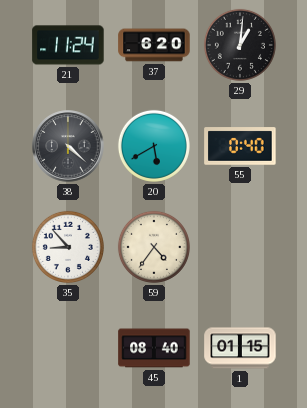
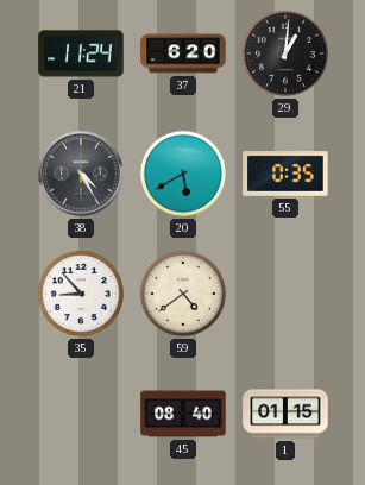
38: 4:22 -> 4:25
55: 0:40 -> 0:35
59: 4:36 -> 4:39
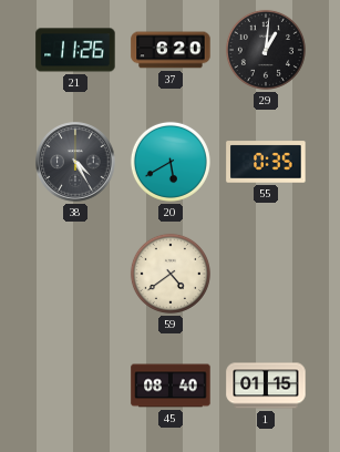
21: 11:24 -> 11:26
35: 8:53 -> none
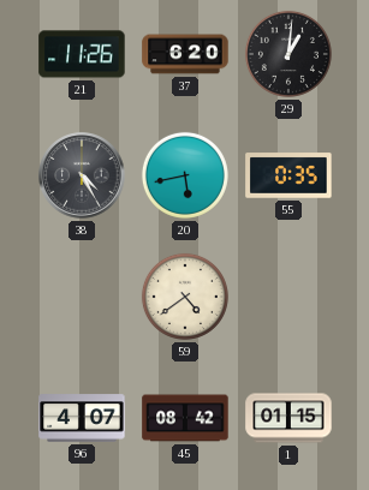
20: 5:40 -> 5:43
96: none -> 4:07
45: 08:40 -> 08:42
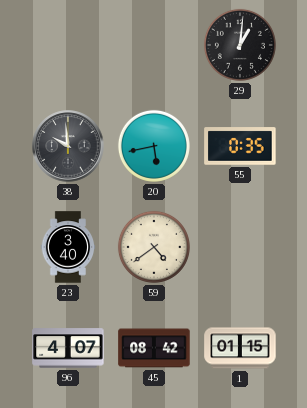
21: 11:26 -> none
37: 6:20 -> none
38: 4:25 -> 9:59
23: none -> 3:40
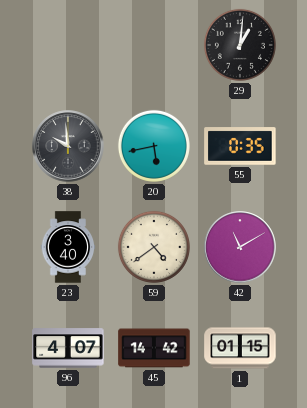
42: none -> 11:10
45: 08:42 -> 14:42
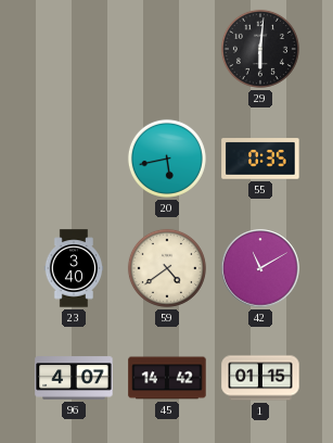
29: 1:01 -> 6:01
38: 9:59 -> none
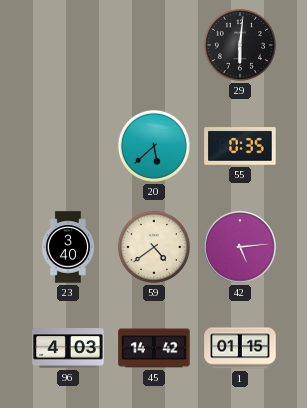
20: 5:43 -> 5:38
42: 11:10 -> 5:14
96: 4:07 -> 4:03
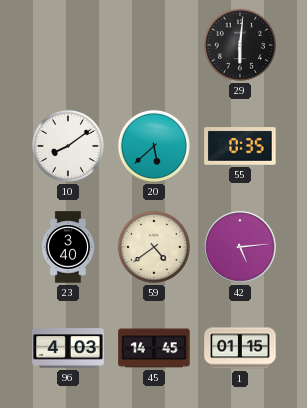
10: none -> 8:09
45: 14:42 -> 14:45
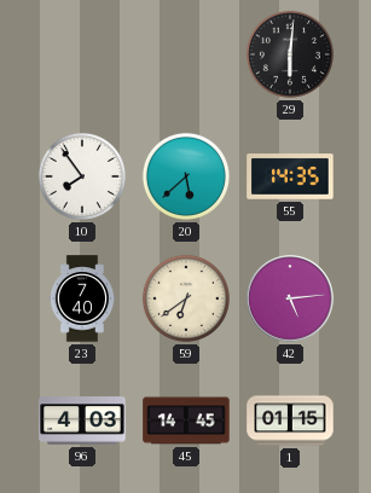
10: 8:09 -> 7:54
55: 0:35 -> 14:35
23: 3:40 -> 7:40
59: 4:39 -> 6:39
